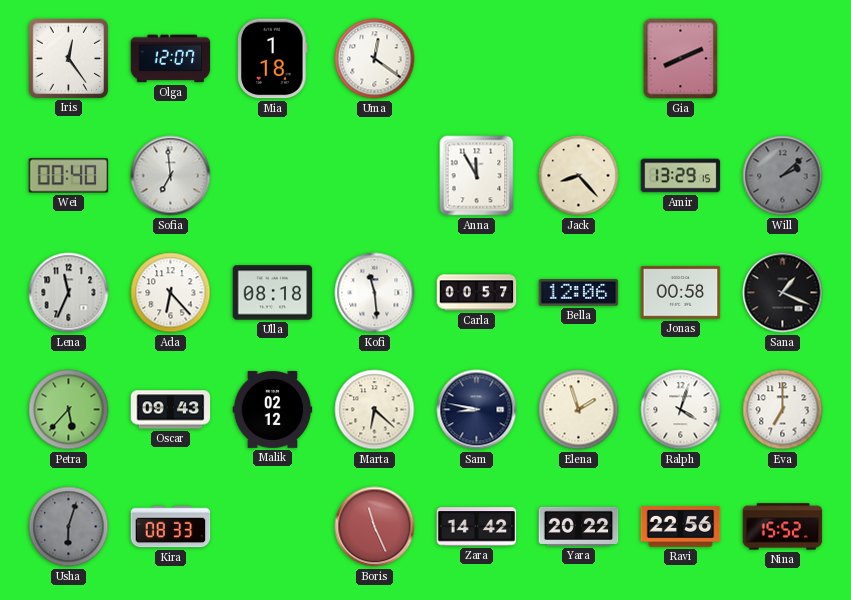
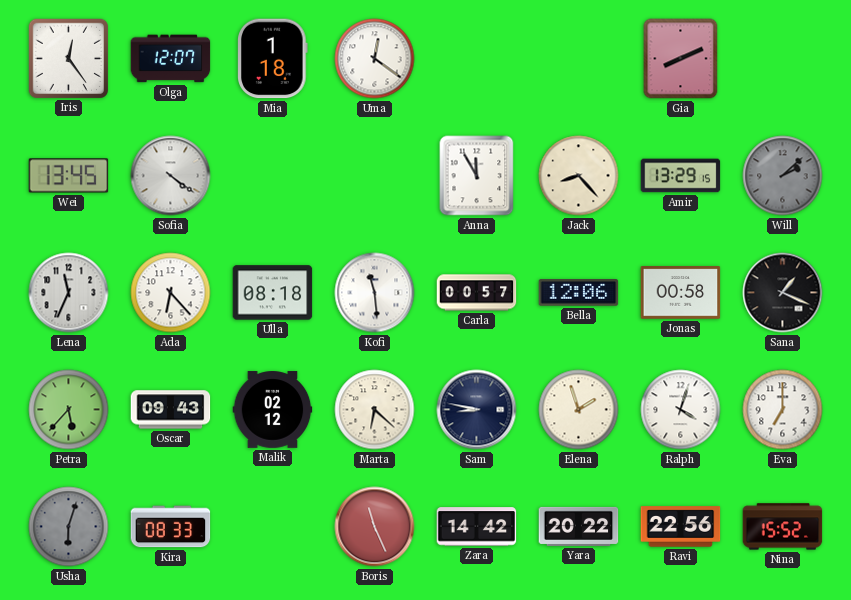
Wei: 00:40 -> 13:45
Sofia: 6:59 -> 4:21
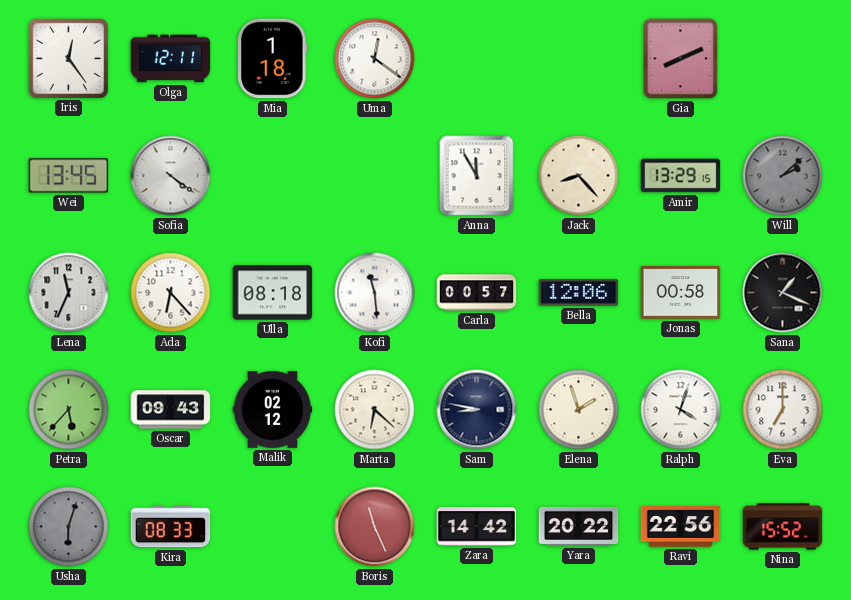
Olga: 12:07 -> 12:11
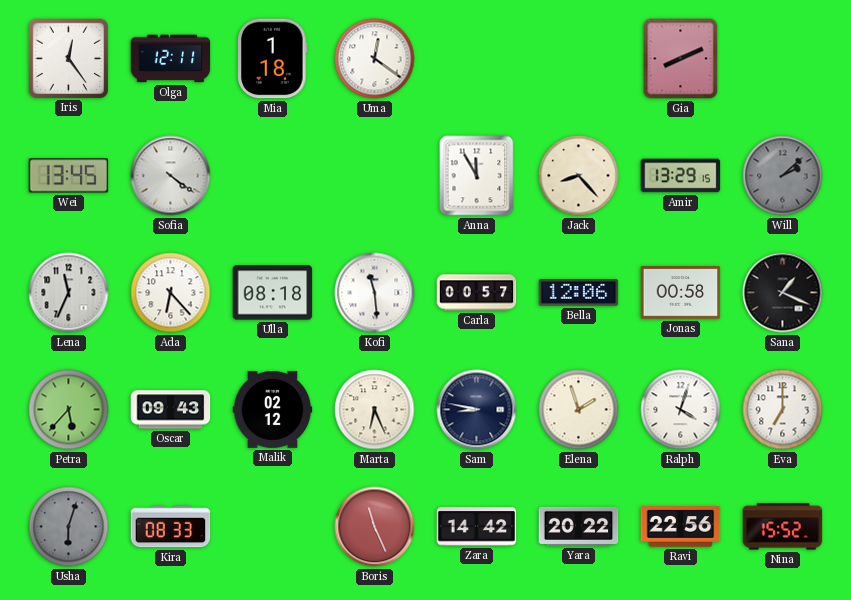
Marta: 6:22 -> 6:26
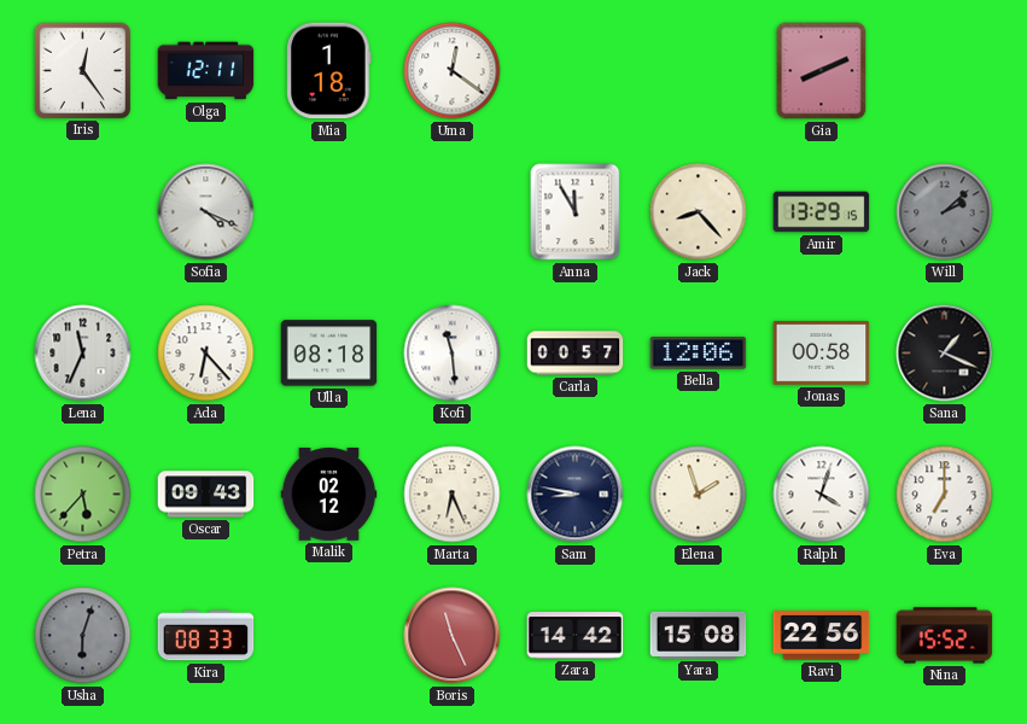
Wei: 13:45 -> none
Sofia: 4:21 -> 4:19
Yara: 20:22 -> 15:08
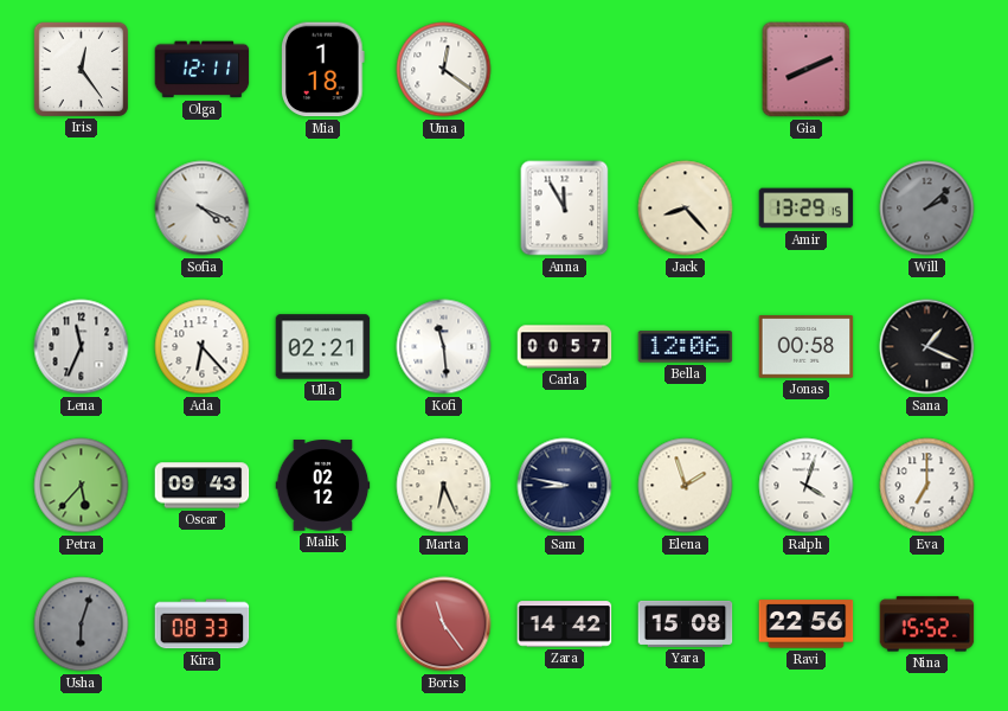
Ulla: 08:18 -> 02:21
Boris: 11:26 -> 11:24
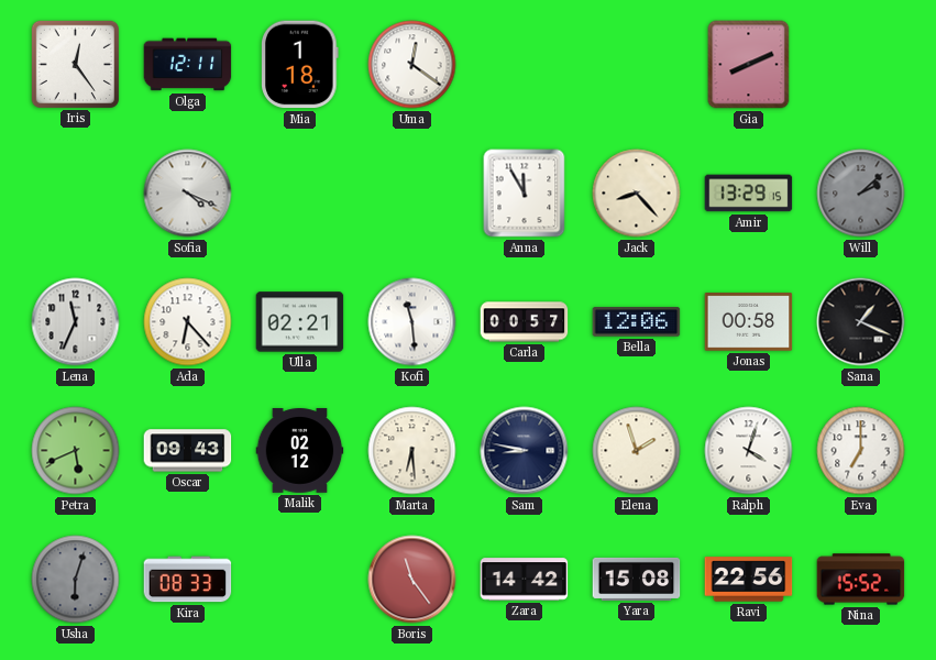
Petra: 5:37 -> 5:41
Marta: 6:26 -> 6:29
